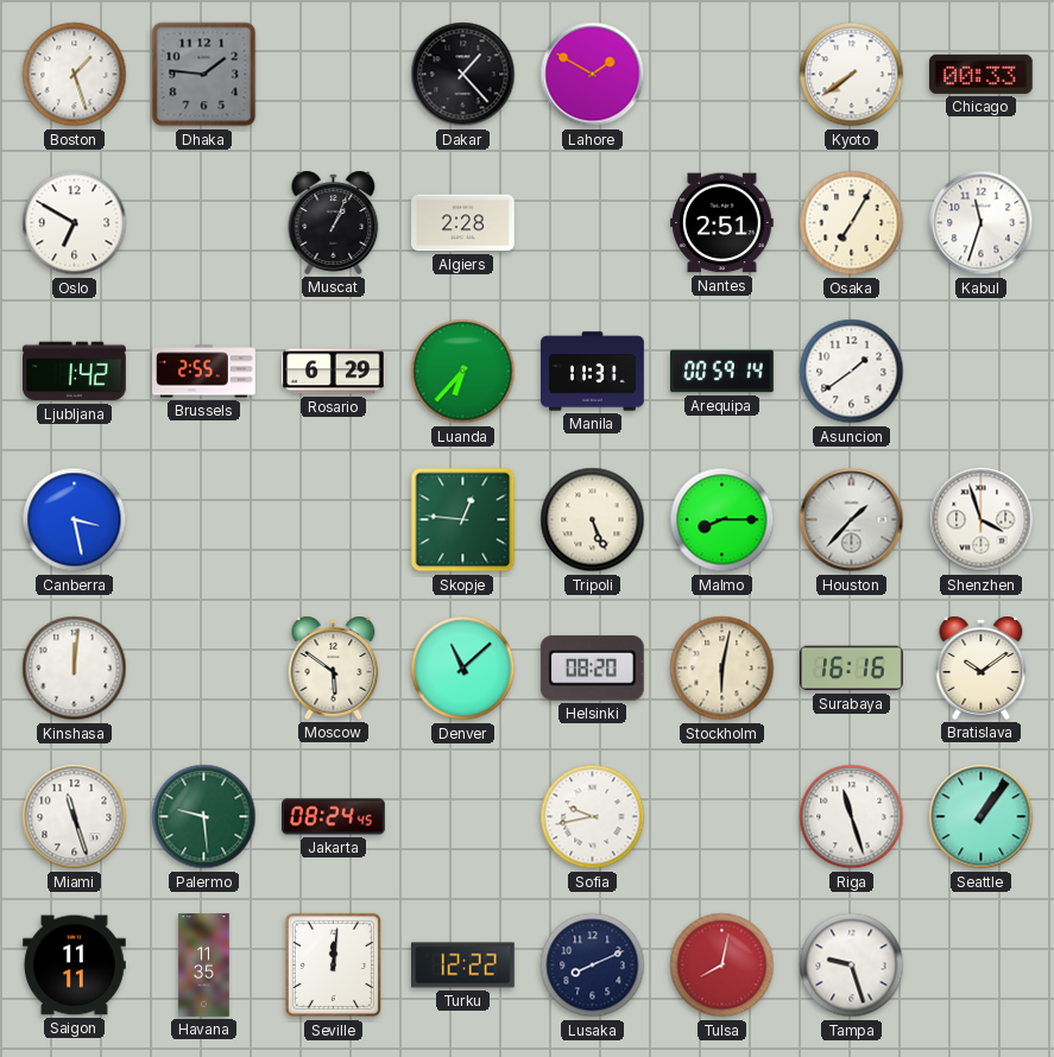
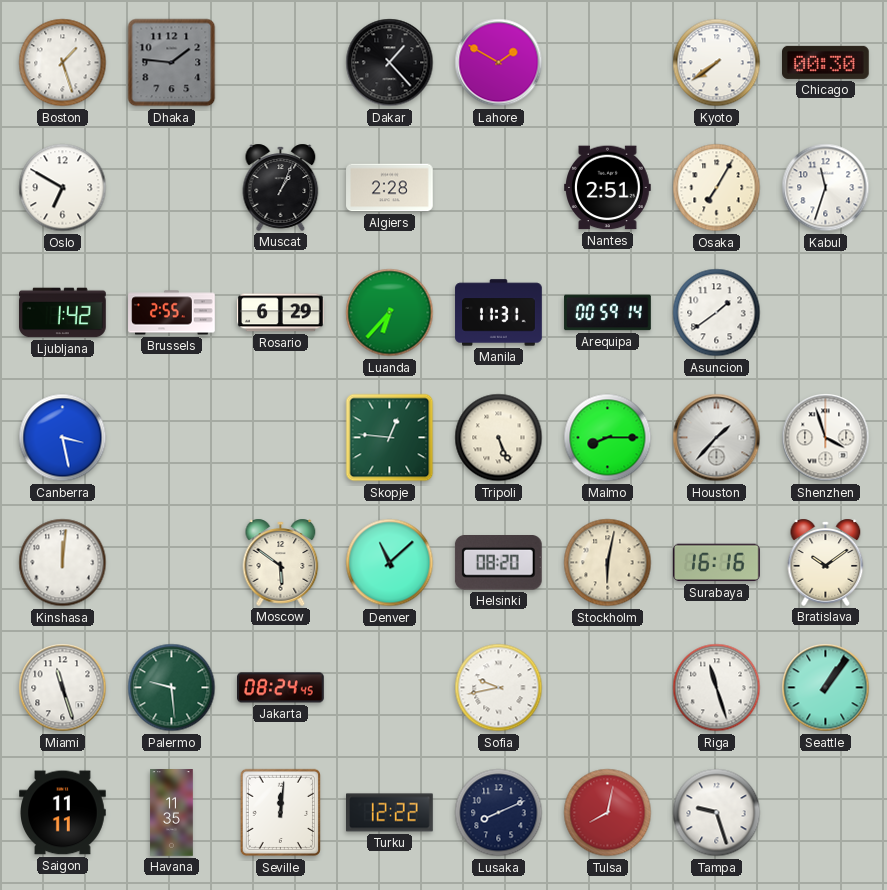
Chicago: 00:33 -> 00:30
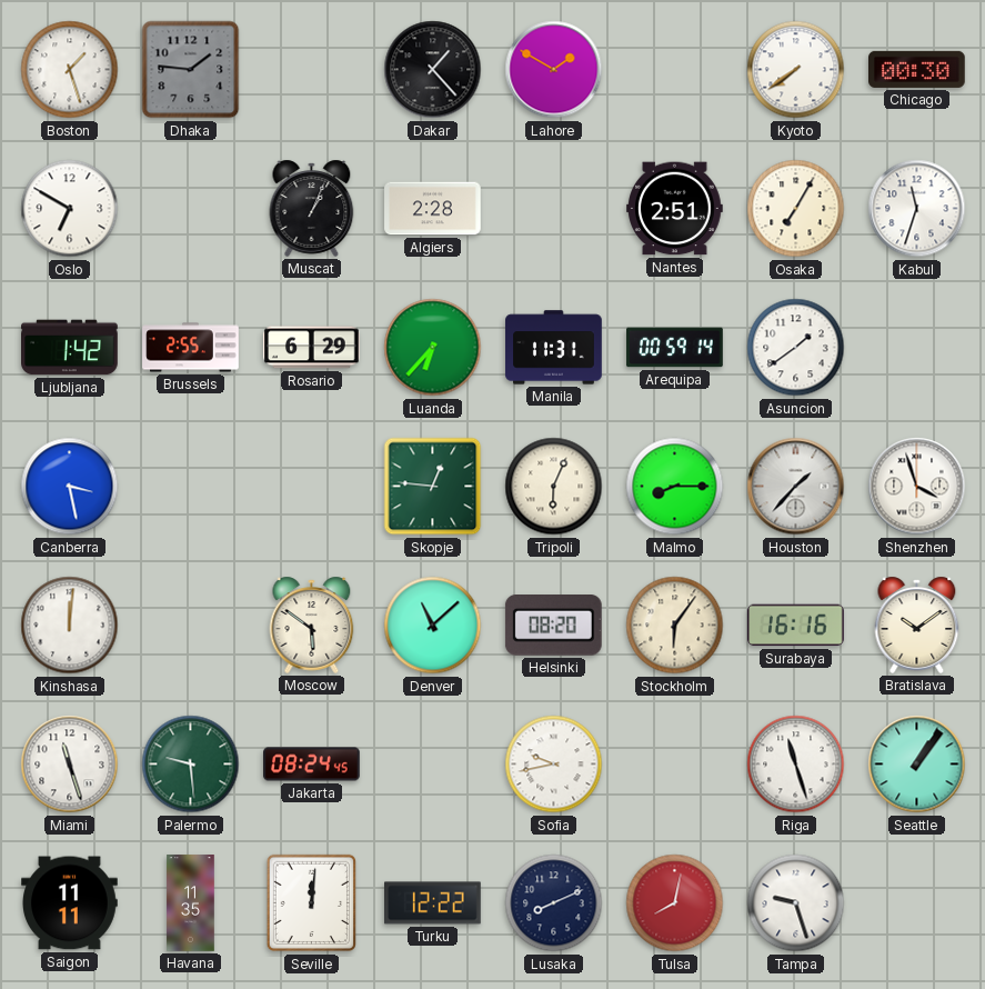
Tripoli: 5:26 -> 6:04
Stockholm: 6:02 -> 6:06
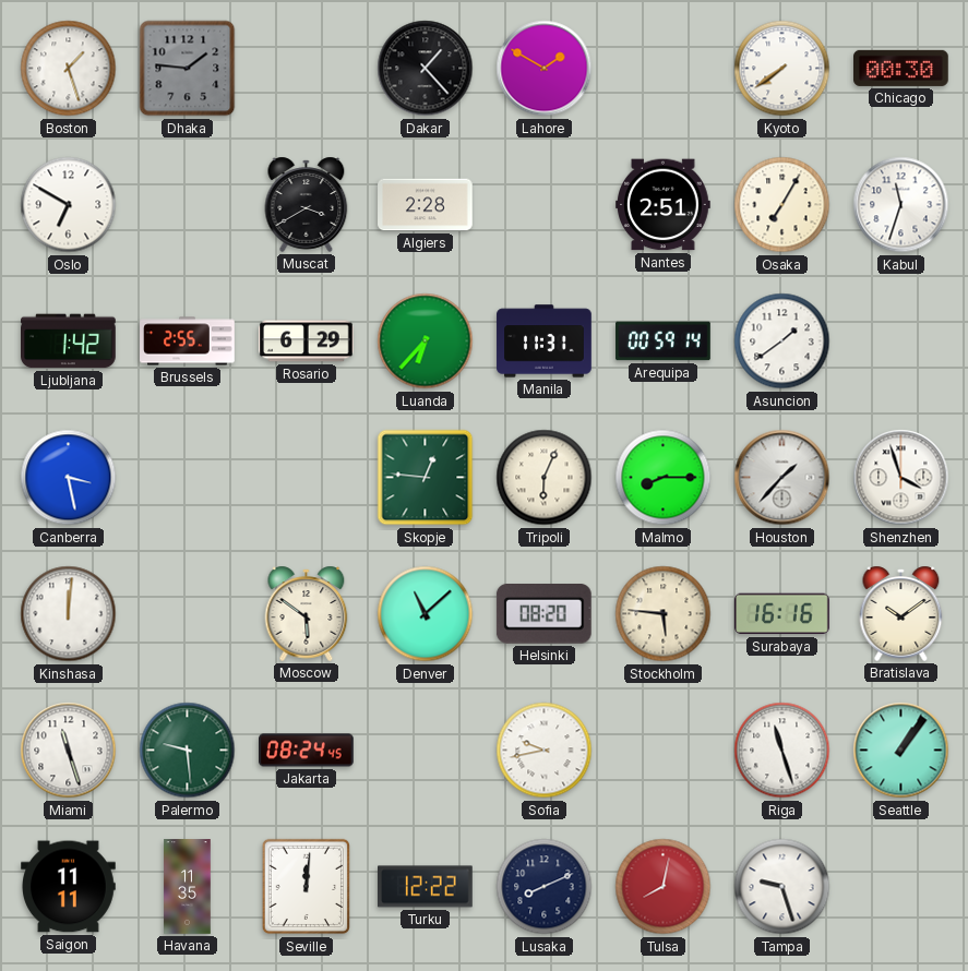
Muscat: 1:04 -> 3:40
Stockholm: 6:06 -> 5:46
